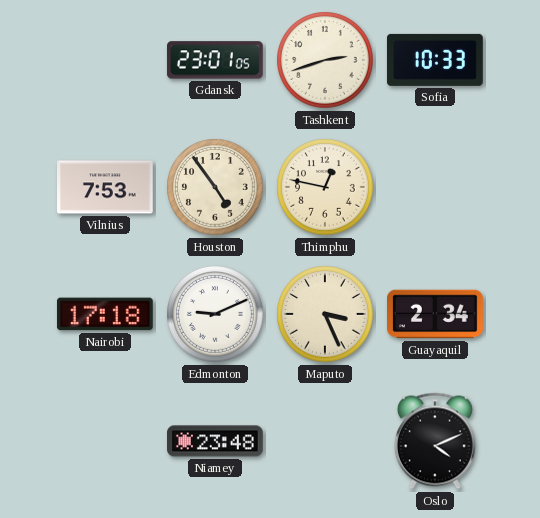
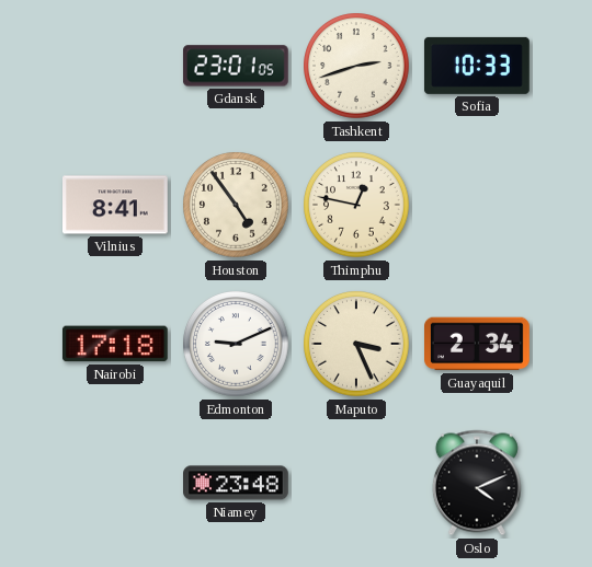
Vilnius: 7:53 -> 8:41
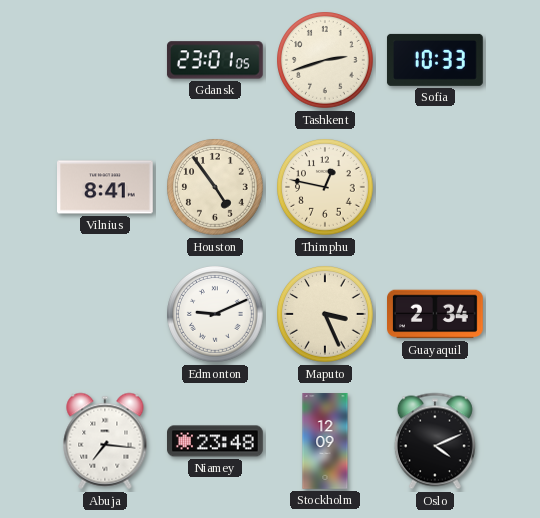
Nairobi: 17:18 -> none
Abuja: none -> 7:16
Stockholm: none -> 12:09
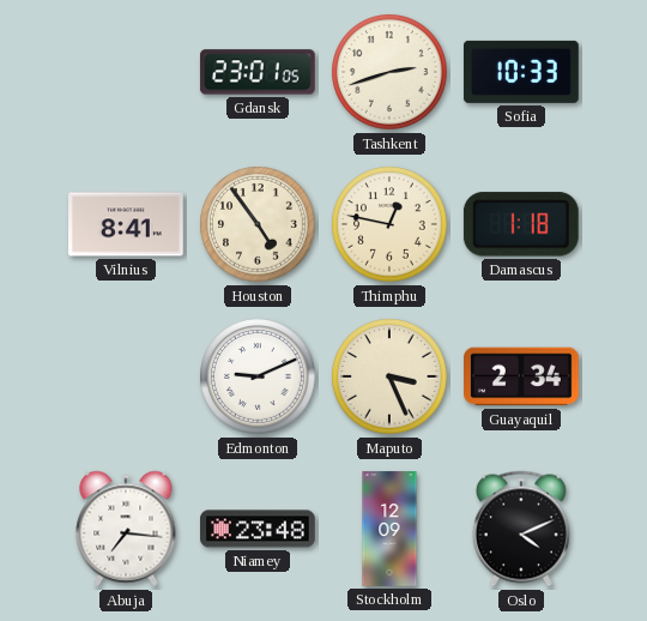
Damascus: none -> 1:18
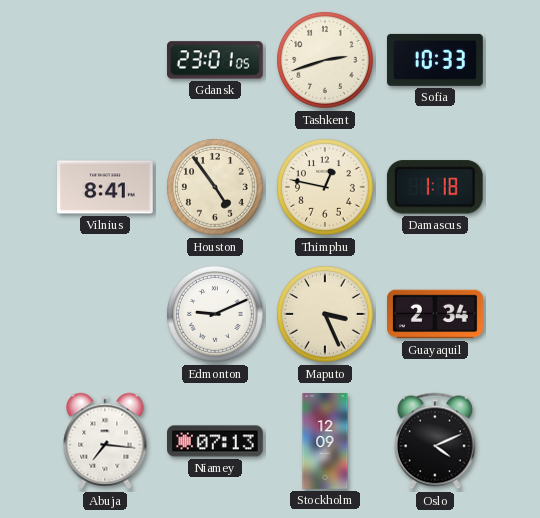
Niamey: 23:48 -> 07:13
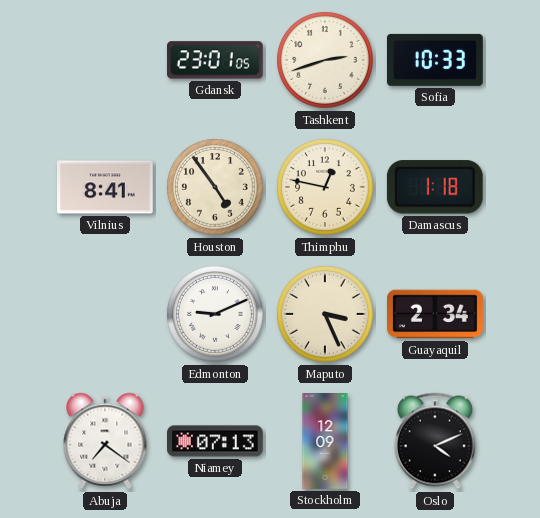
Abuja: 7:16 -> 7:21
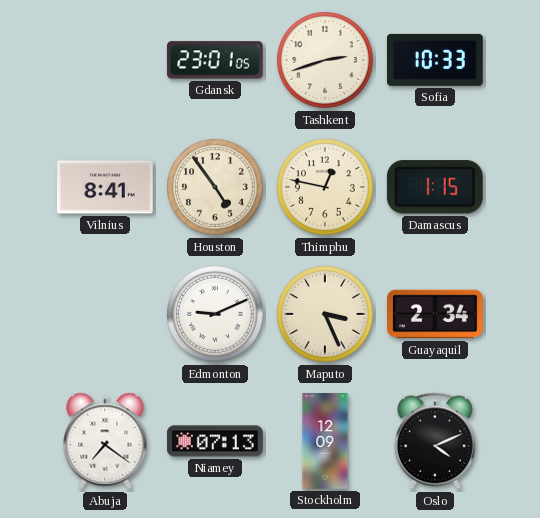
Damascus: 1:18 -> 1:15
